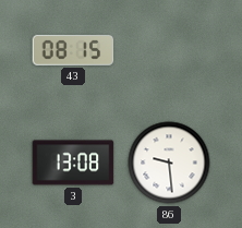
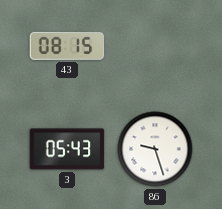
3: 13:08 -> 05:43
86: 9:29 -> 9:27
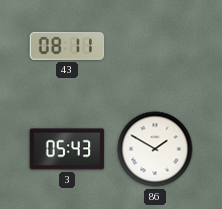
43: 08:15 -> 08:11
86: 9:27 -> 1:50
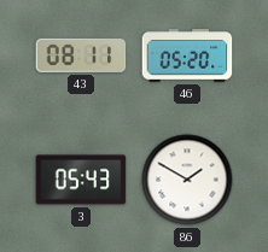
46: none -> 05:20
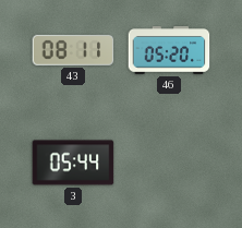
3: 05:43 -> 05:44
86: 1:50 -> none
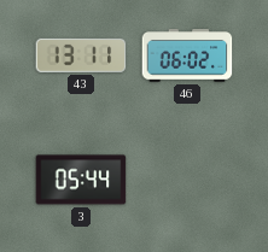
43: 08:11 -> 13:11
46: 05:20 -> 06:02
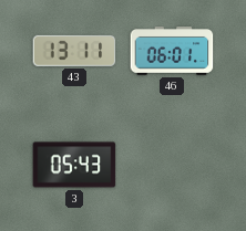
46: 06:02 -> 06:01
3: 05:44 -> 05:43
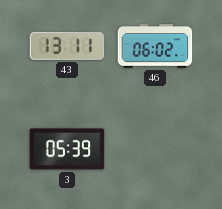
46: 06:01 -> 06:02
3: 05:43 -> 05:39
